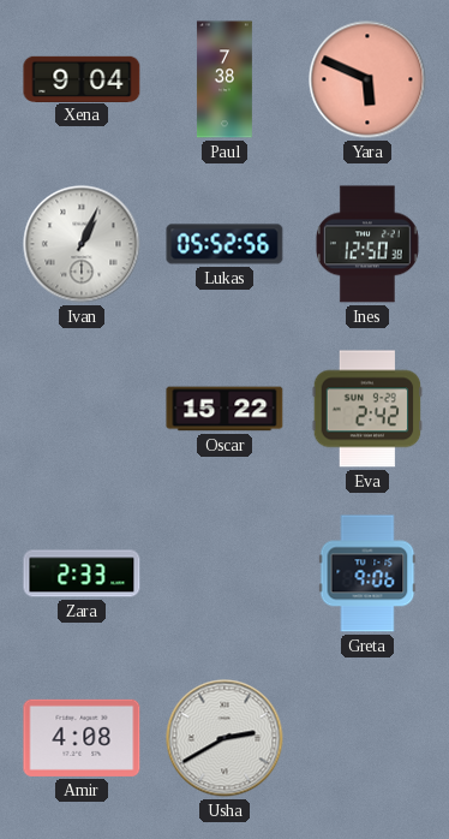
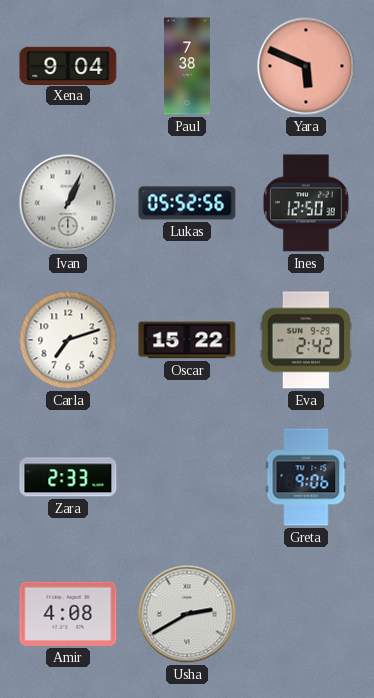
Carla: none -> 7:12
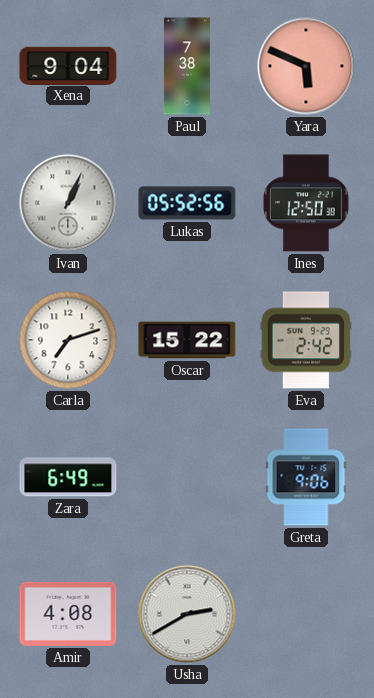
Zara: 2:33 -> 6:49
